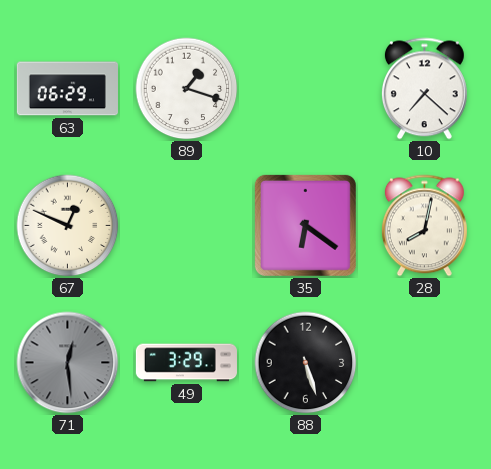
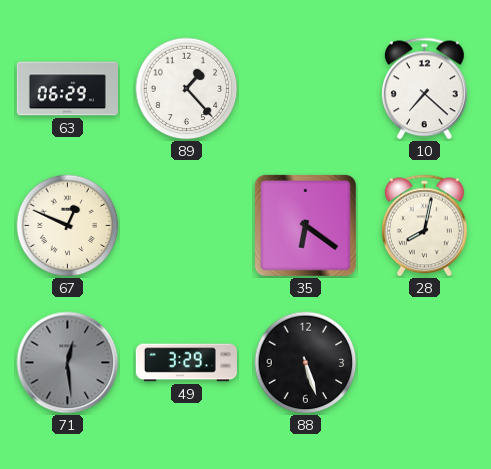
89: 1:18 -> 1:23
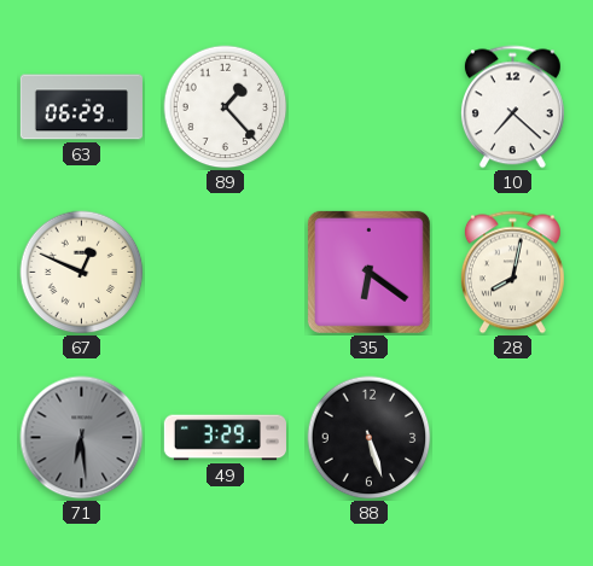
71: 12:29 -> 6:29
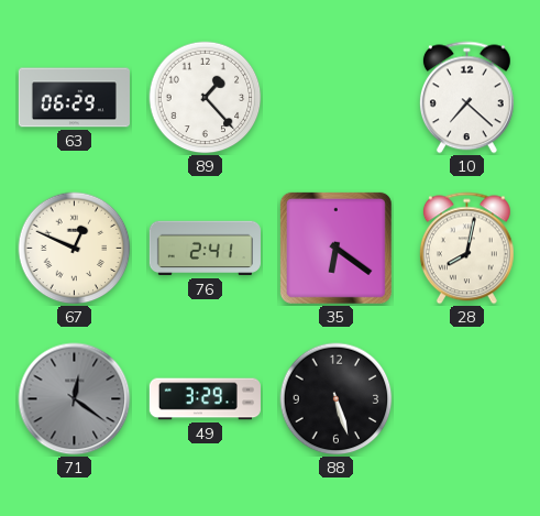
76: none -> 2:41
71: 6:29 -> 12:21
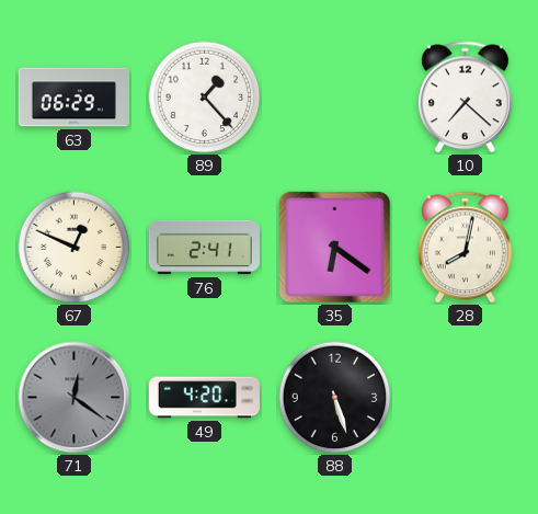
49: 3:29 -> 4:20
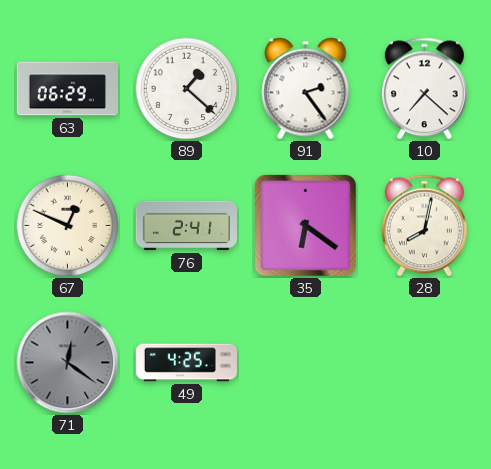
89: 1:23 -> 1:22
91: none -> 2:24
49: 4:20 -> 4:25
88: 5:27 -> none
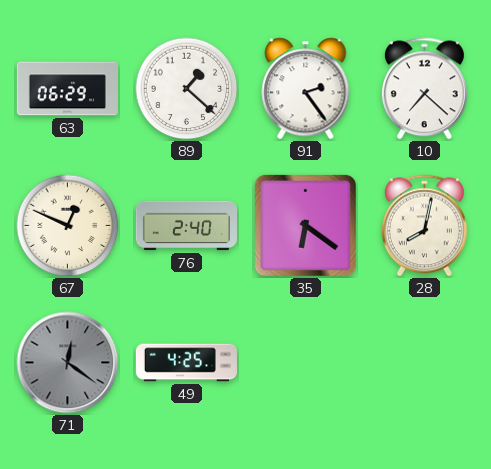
76: 2:41 -> 2:40
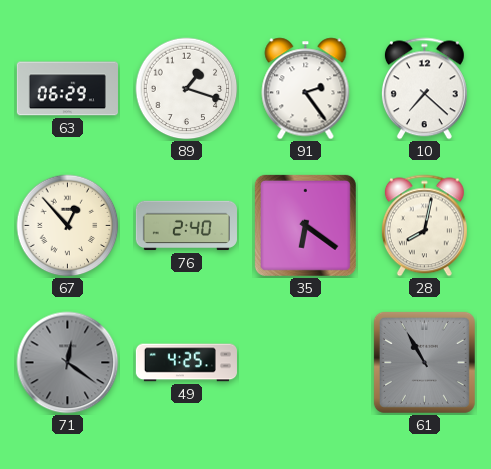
89: 1:22 -> 1:18
67: 12:49 -> 12:53
61: none -> 10:55
